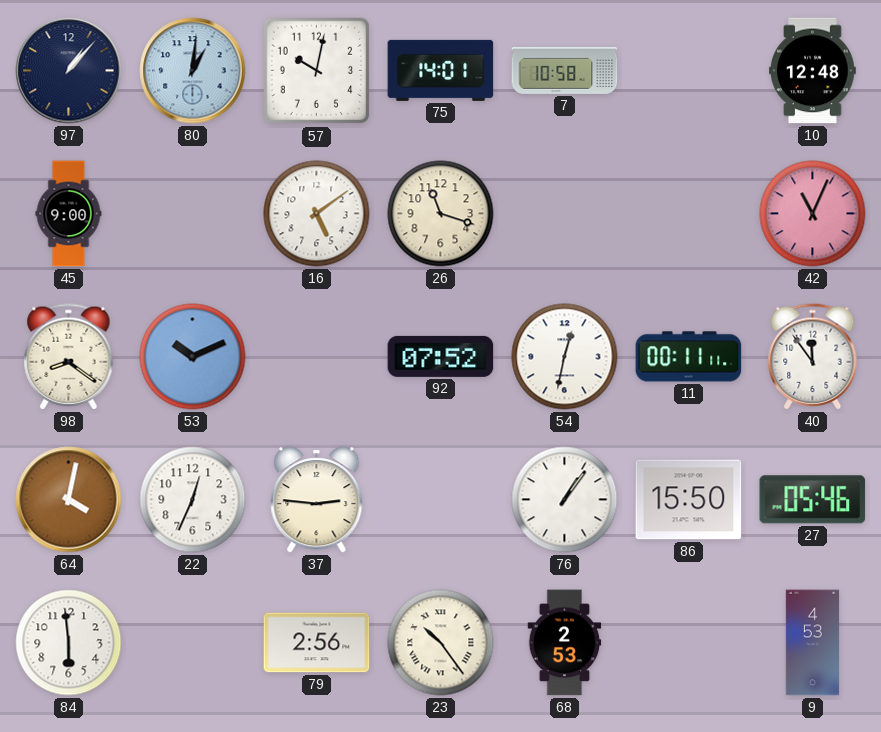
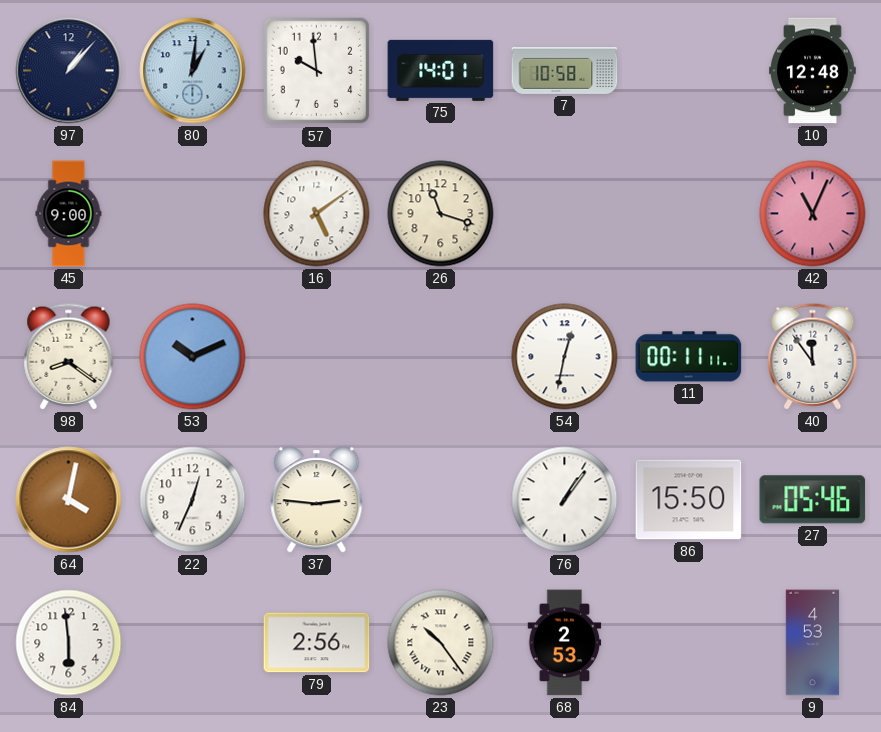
57: 10:02 -> 9:59
92: 07:52 -> none
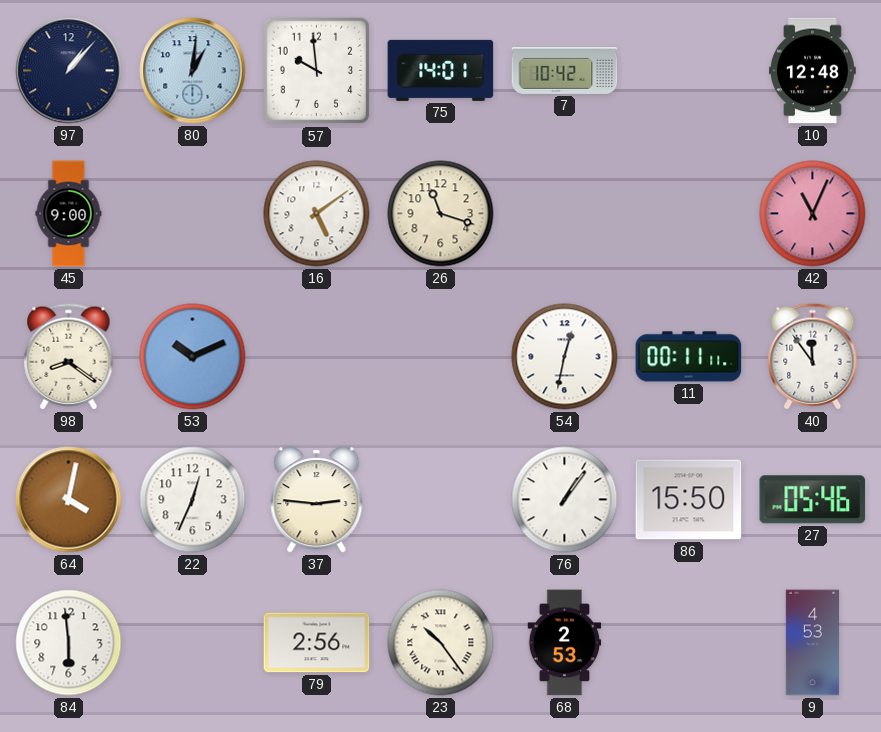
7: 10:58 -> 10:42
